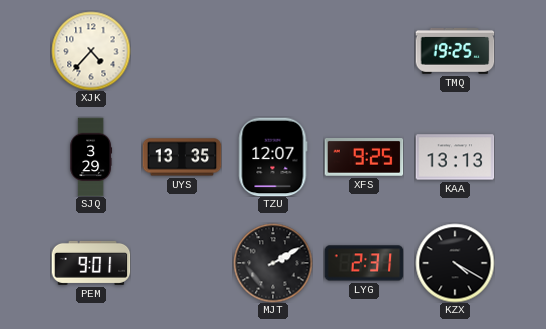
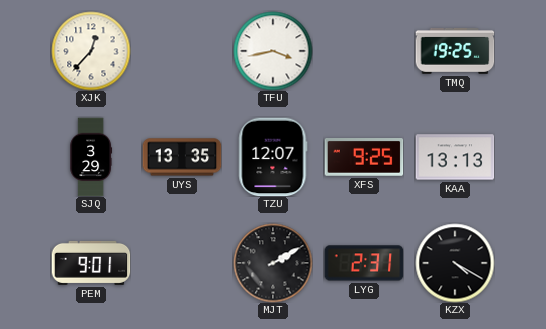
XJK: 4:37 -> 12:37
TFU: none -> 3:43
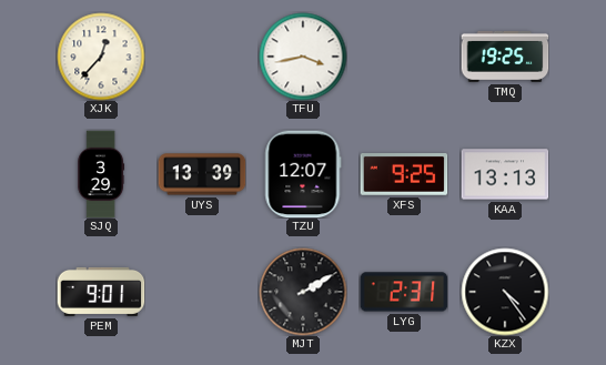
UYS: 13:35 -> 13:39
KZX: 4:20 -> 4:24
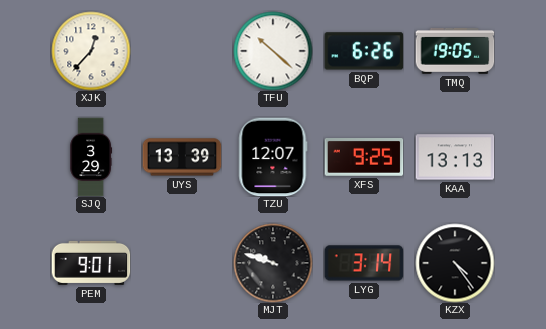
TFU: 3:43 -> 10:22
BQP: none -> 6:26
TMQ: 19:25 -> 19:05
MJT: 2:10 -> 9:48
LYG: 2:31 -> 3:14
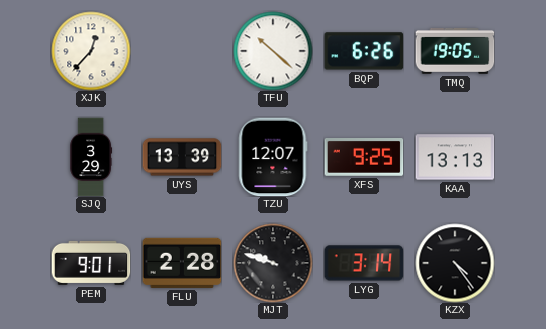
FLU: none -> 2:28
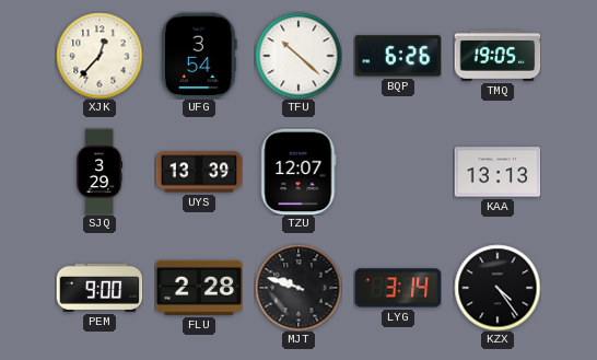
UFG: none -> 3:54
XFS: 9:25 -> none
PEM: 9:01 -> 9:00
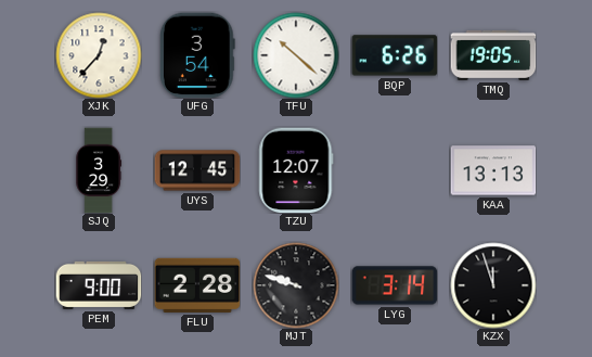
UYS: 13:39 -> 12:45
KZX: 4:24 -> 11:57
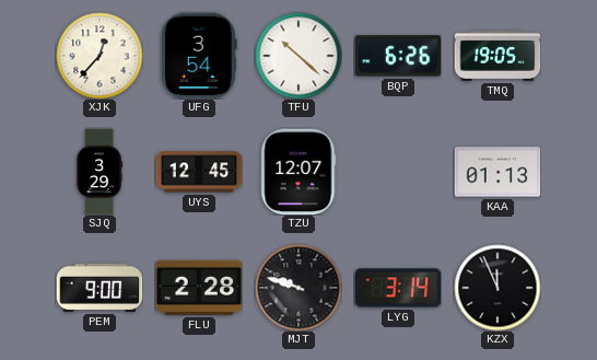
KAA: 13:13 -> 01:13
KZX: 11:57 -> 11:56
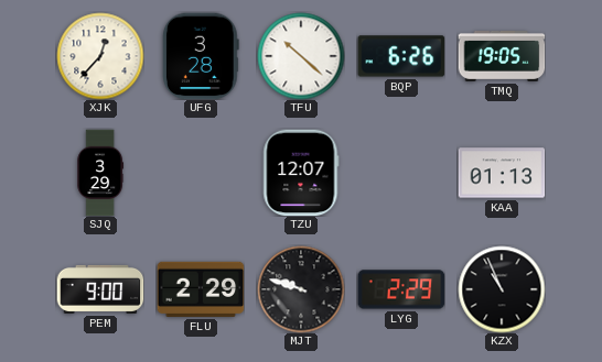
UFG: 3:54 -> 3:28
UYS: 12:45 -> none
FLU: 2:28 -> 2:29
LYG: 3:14 -> 2:29
KZX: 11:56 -> 10:56
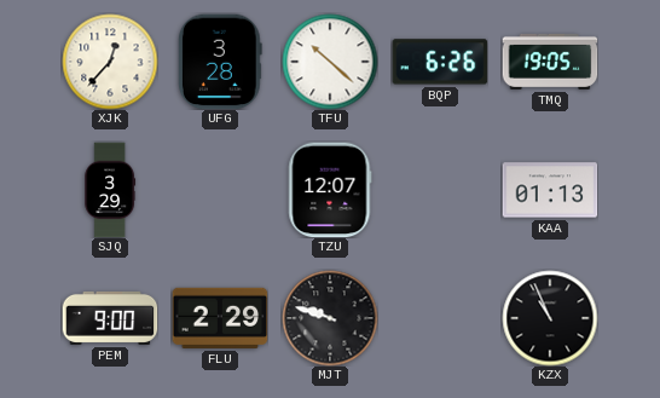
LYG: 2:29 -> none
